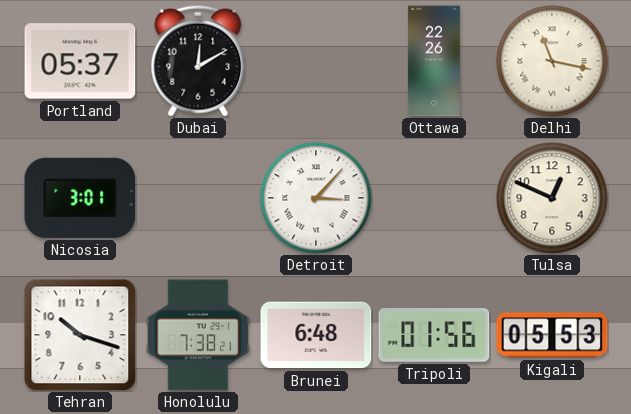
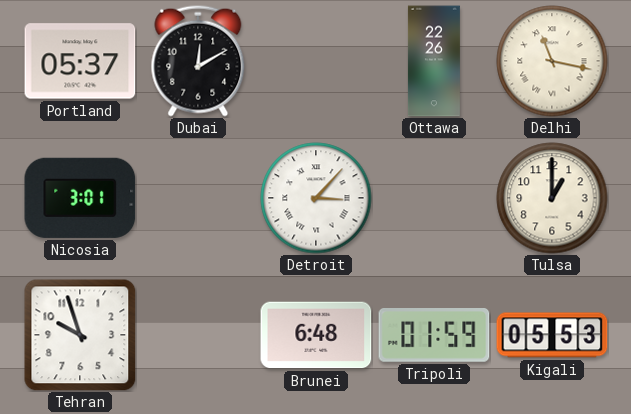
Tulsa: 12:49 -> 1:00
Tehran: 10:18 -> 9:57
Honolulu: 7:38 -> none
Tripoli: 01:56 -> 01:59
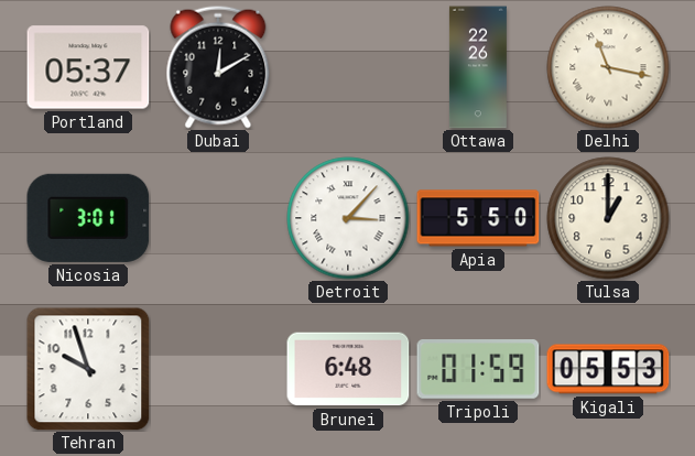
Apia: none -> 5:50
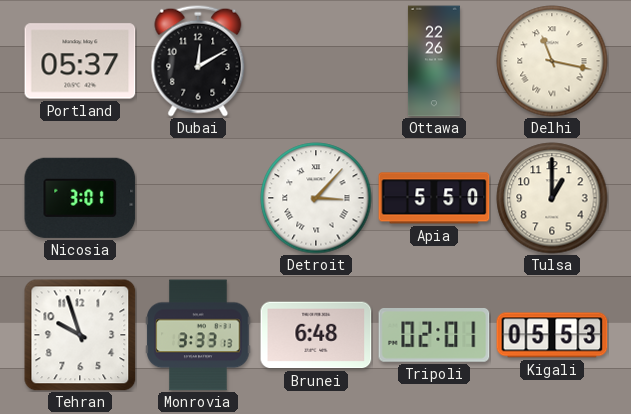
Monrovia: none -> 3:33
Tripoli: 01:59 -> 02:01
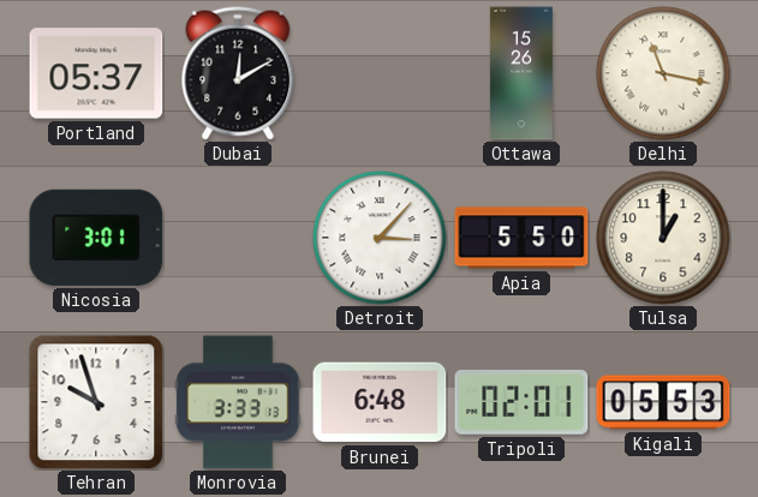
Ottawa: 22:26 -> 15:26
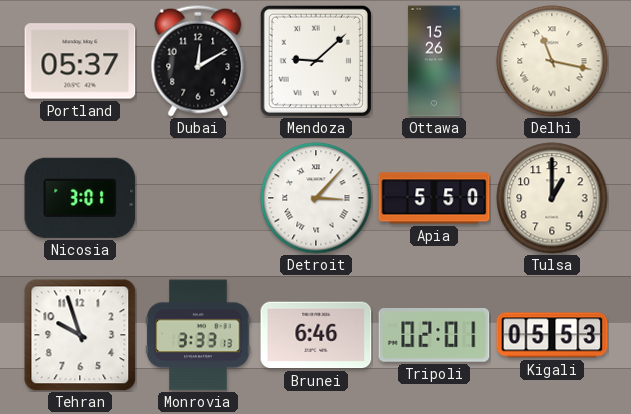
Mendoza: none -> 9:08
Brunei: 6:48 -> 6:46
